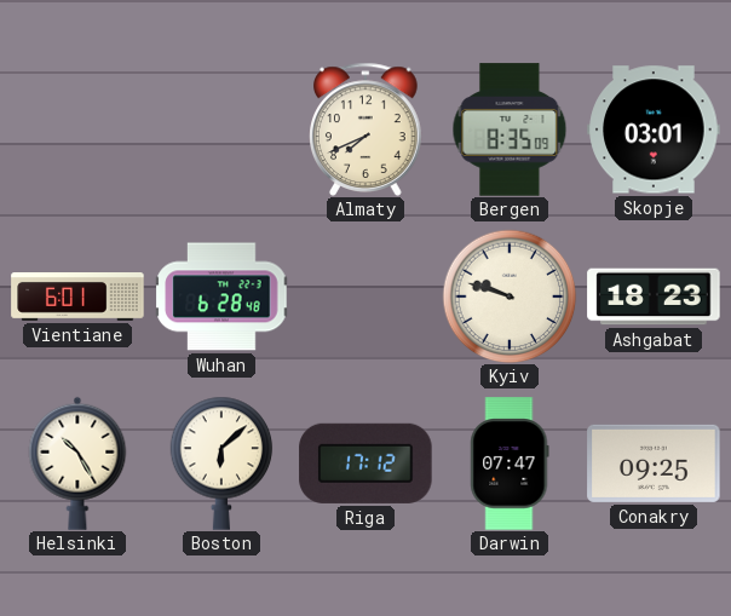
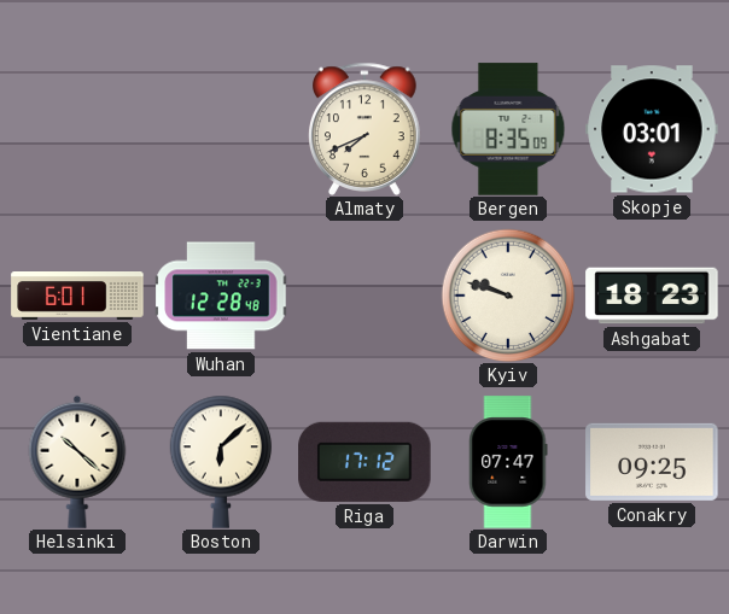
Wuhan: 6:28 -> 12:28
Helsinki: 10:25 -> 10:22
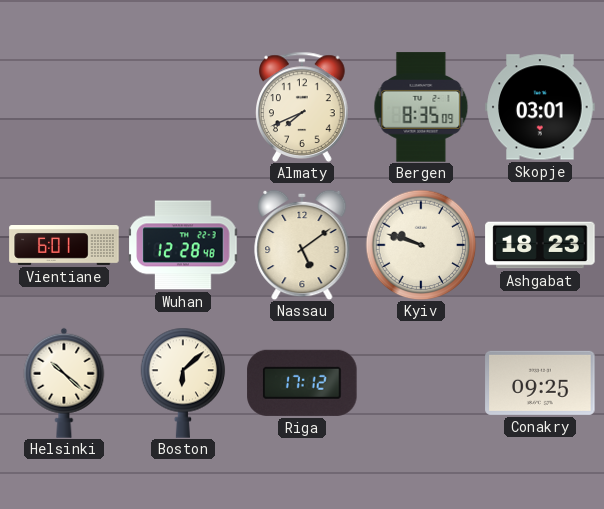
Nassau: none -> 5:09
Darwin: 07:47 -> none
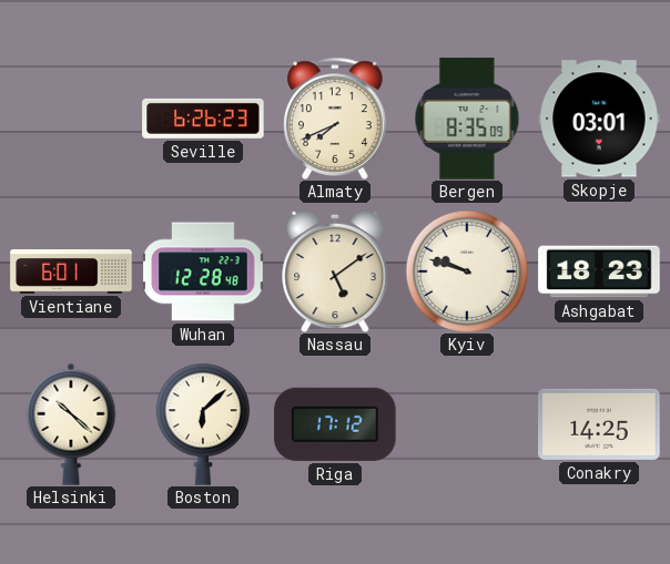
Seville: none -> 6:26
Conakry: 09:25 -> 14:25
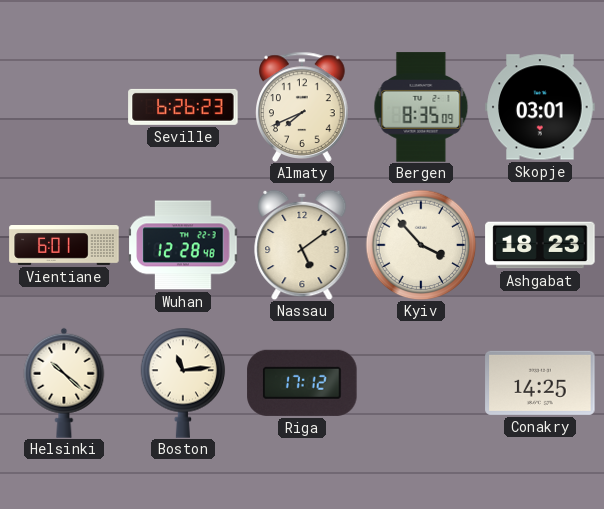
Kyiv: 9:48 -> 3:53
Boston: 6:08 -> 11:14
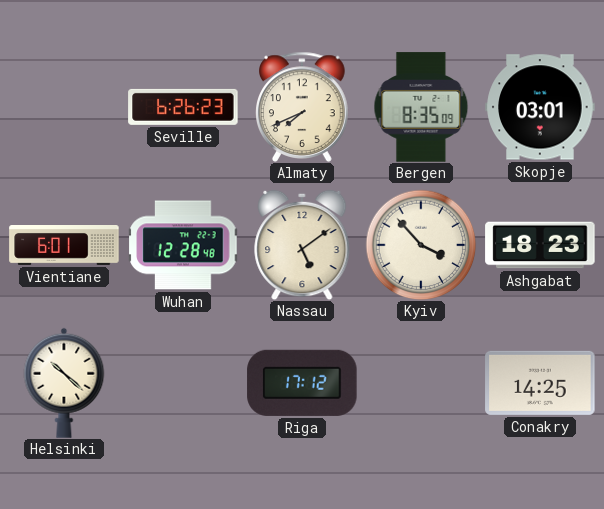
Boston: 11:14 -> none
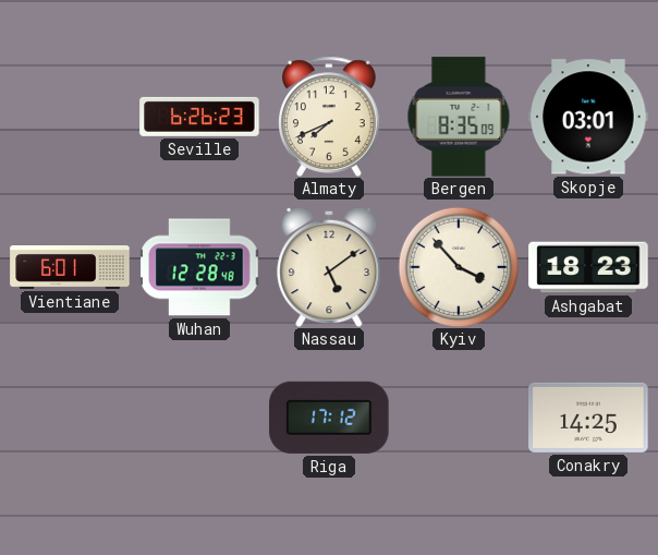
Helsinki: 10:22 -> none
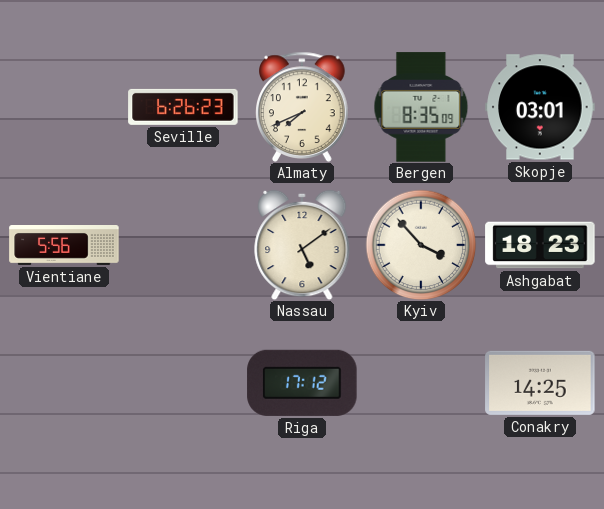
Vientiane: 6:01 -> 5:56
Wuhan: 12:28 -> none
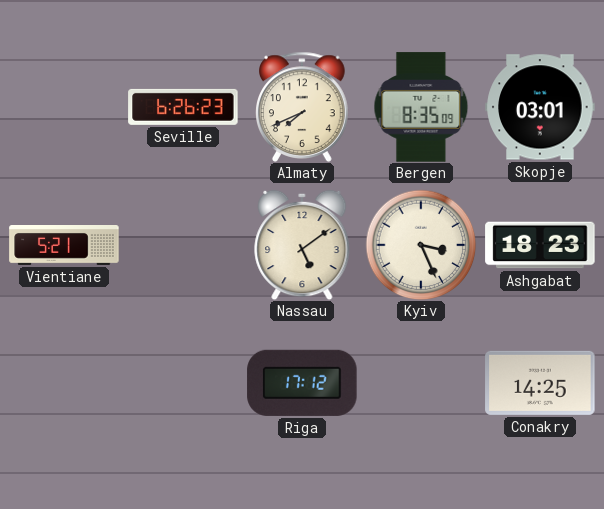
Vientiane: 5:56 -> 5:21
Kyiv: 3:53 -> 3:26
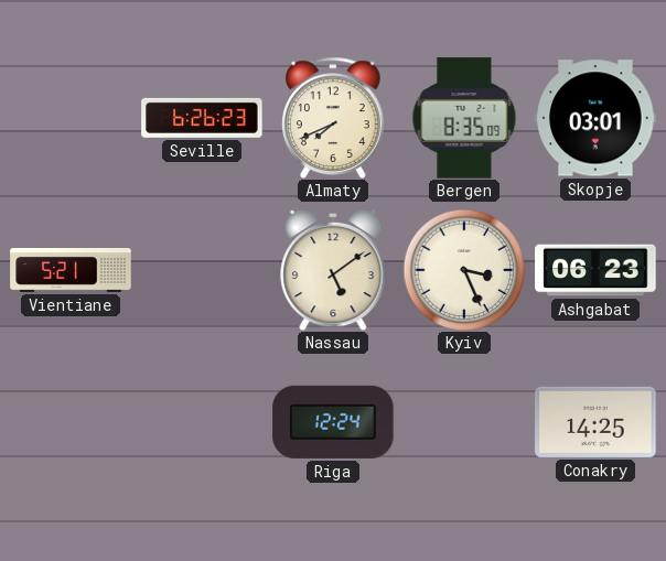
Ashgabat: 18:23 -> 06:23
Riga: 17:12 -> 12:24
